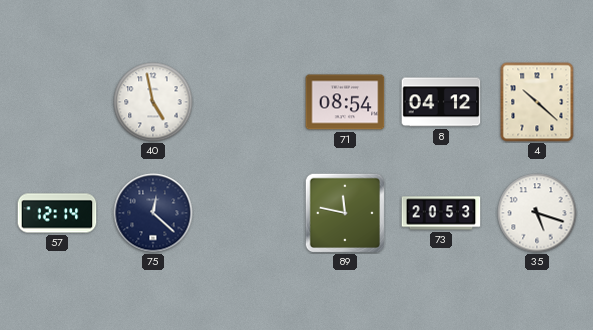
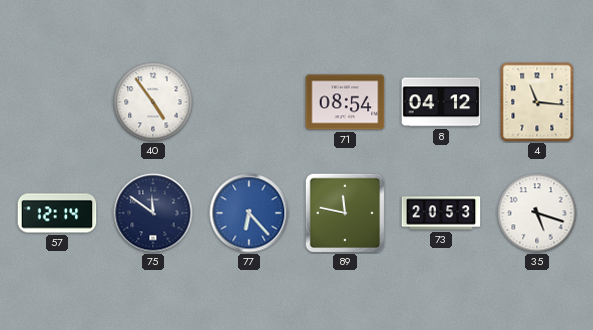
40: 4:58 -> 4:54
4: 10:22 -> 11:16
75: 12:22 -> 11:51
77: none -> 6:23
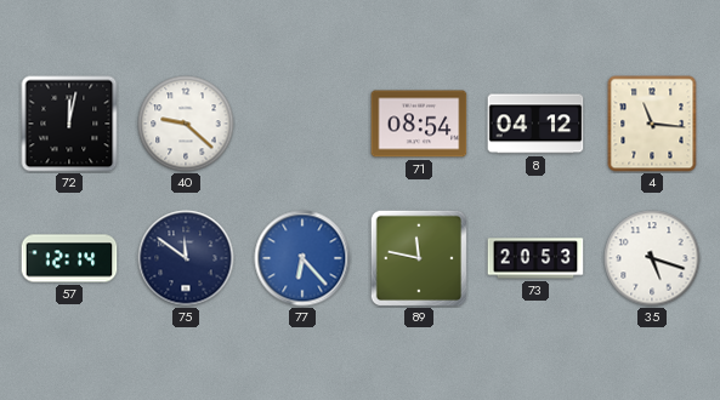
72: none -> 12:02
40: 4:54 -> 9:22
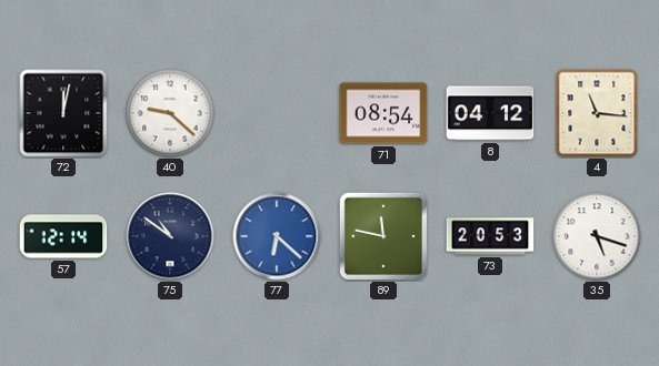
75: 11:51 -> 10:51
77: 6:23 -> 6:22
